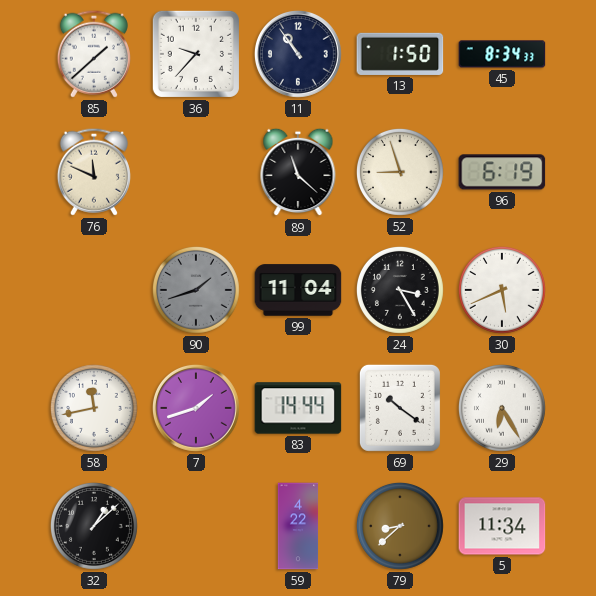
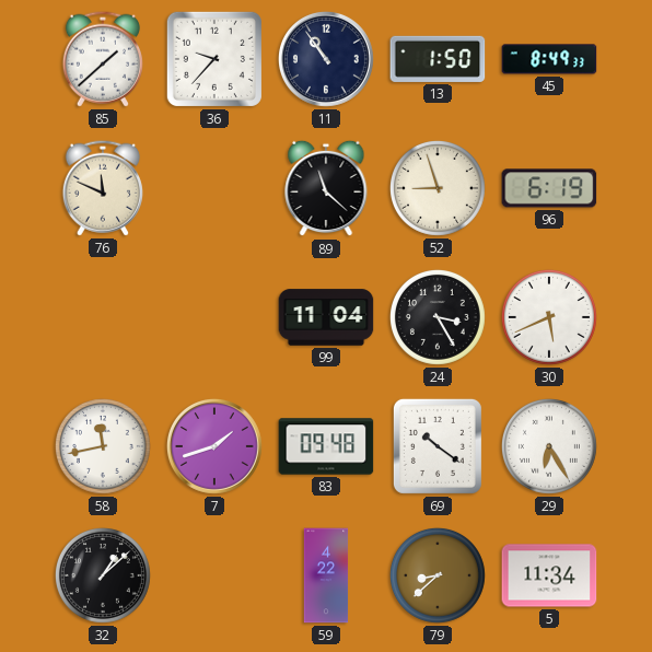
45: 8:34 -> 8:49
90: 1:42 -> none
83: 14:44 -> 09:48
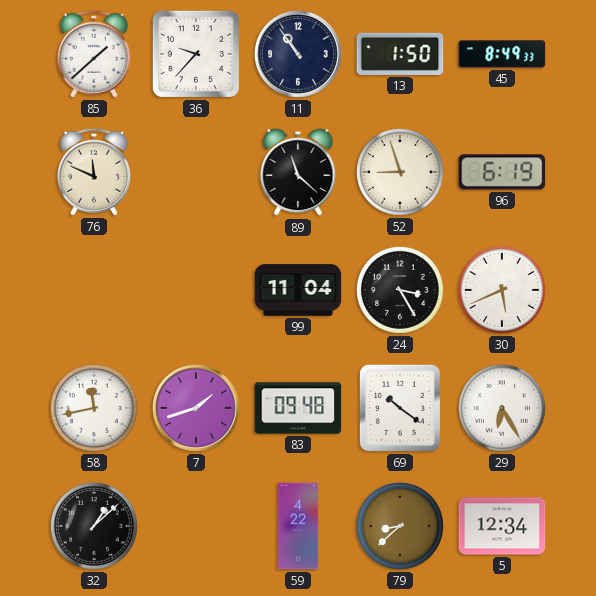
5: 11:34 -> 12:34
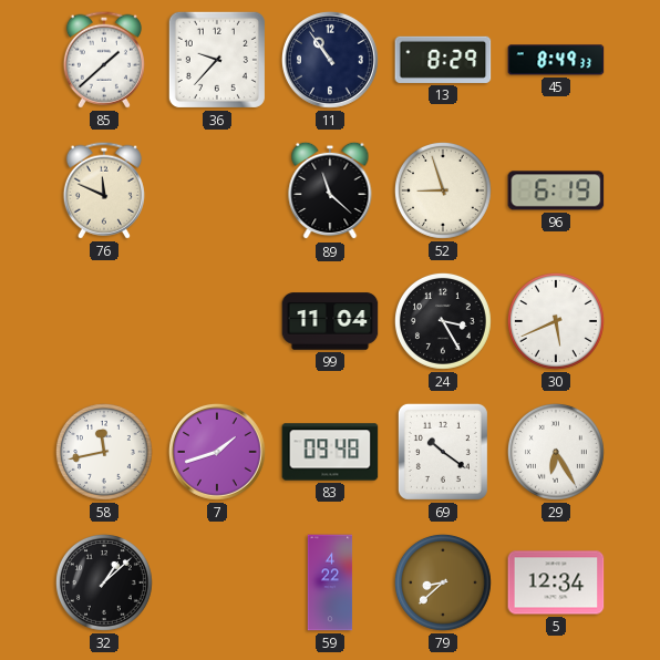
13: 1:50 -> 8:29
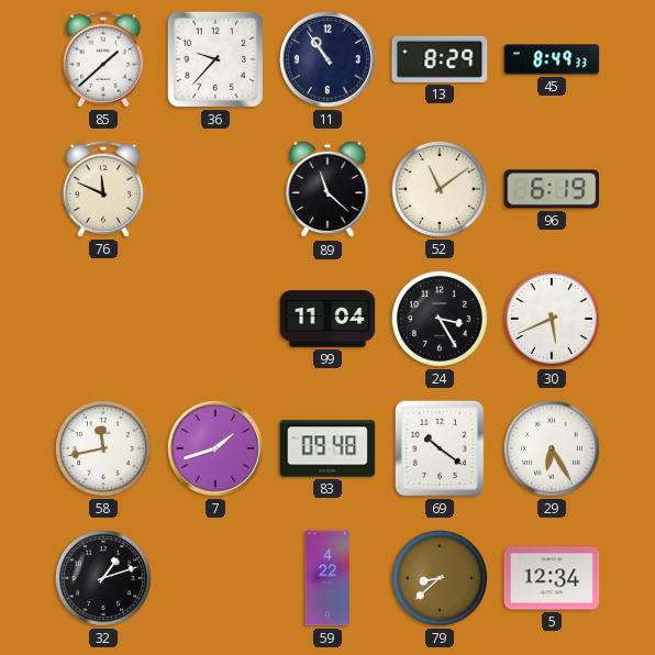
52: 8:57 -> 11:09
32: 1:08 -> 1:12
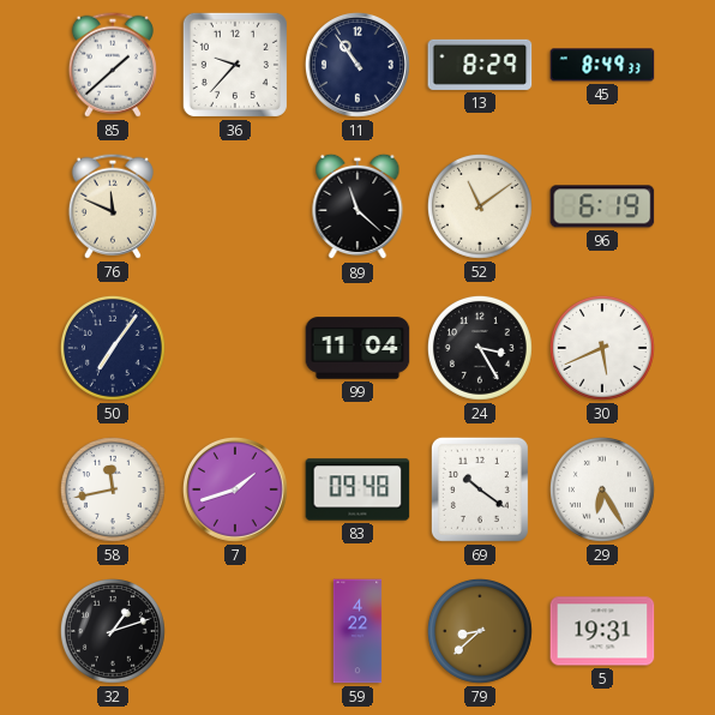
50: none -> 7:06
5: 12:34 -> 19:31
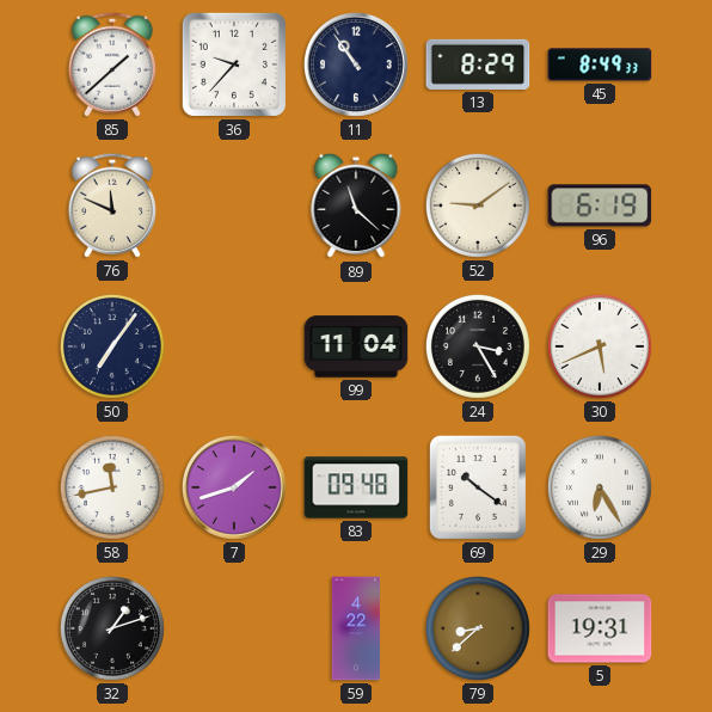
52: 11:09 -> 9:09
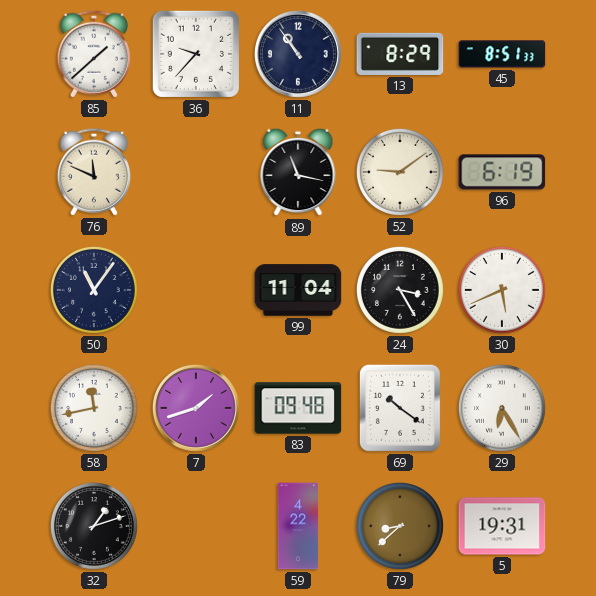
45: 8:49 -> 8:51
89: 11:22 -> 11:17
50: 7:06 -> 11:06
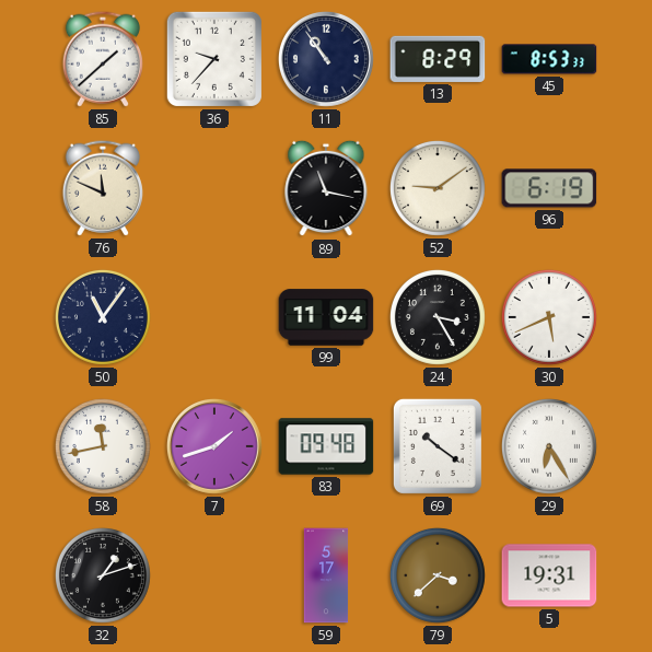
45: 8:51 -> 8:53
59: 4:22 -> 5:17
79: 8:38 -> 3:38
